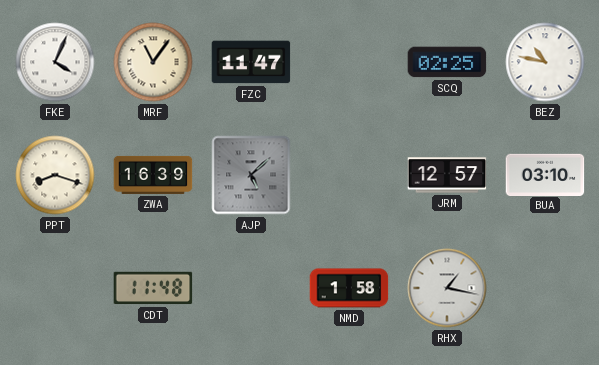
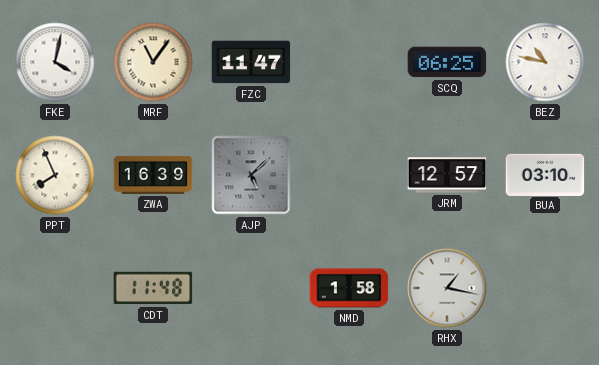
FKE: 4:04 -> 4:02
SCQ: 02:25 -> 06:25
PPT: 8:18 -> 7:56
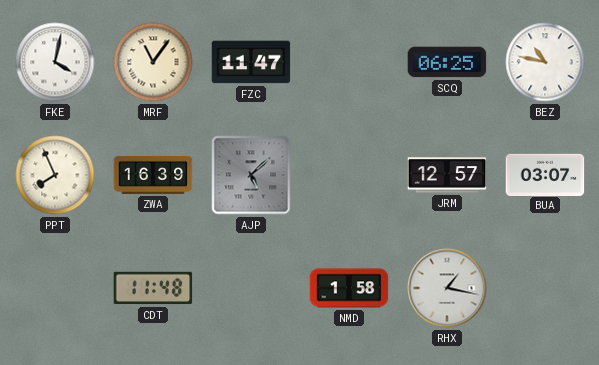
BUA: 03:10 -> 03:07
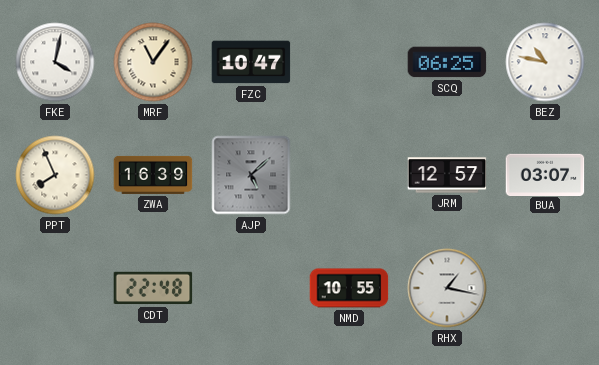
FZC: 11:47 -> 10:47
CDT: 11:48 -> 22:48
NMD: 1:58 -> 10:55
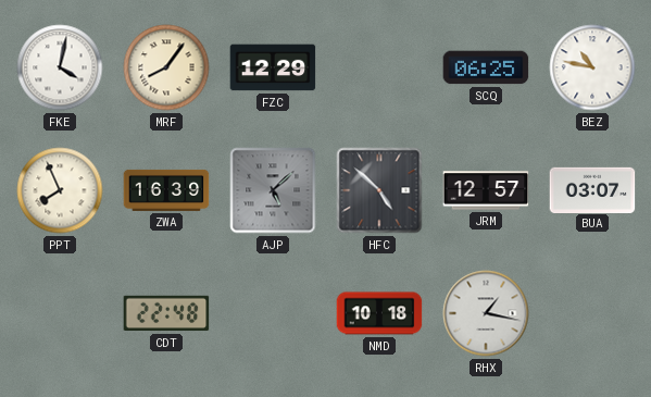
MRF: 11:06 -> 8:06
FZC: 10:47 -> 12:29
HFC: none -> 4:52
NMD: 10:55 -> 10:18
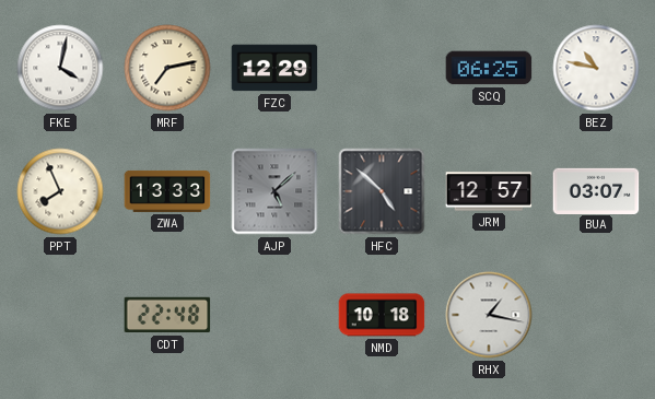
MRF: 8:06 -> 7:13
ZWA: 16:39 -> 13:33
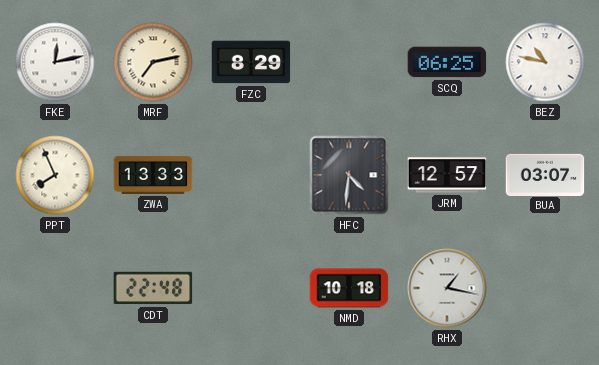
FKE: 4:02 -> 12:13
FZC: 12:29 -> 8:29
AJP: 5:08 -> none
HFC: 4:52 -> 4:31
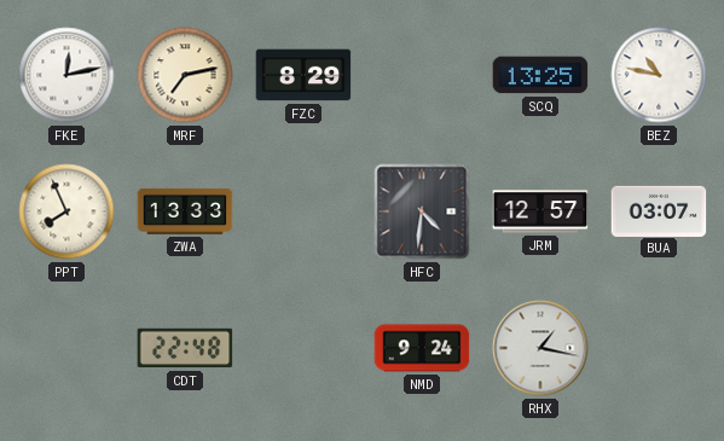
SCQ: 06:25 -> 13:25
NMD: 10:18 -> 9:24
